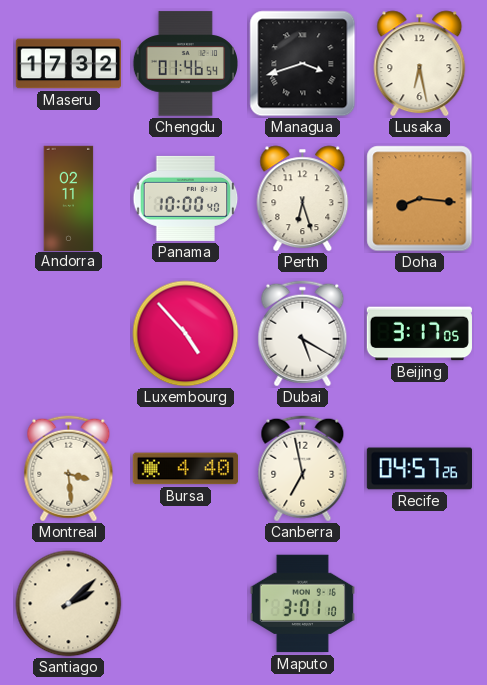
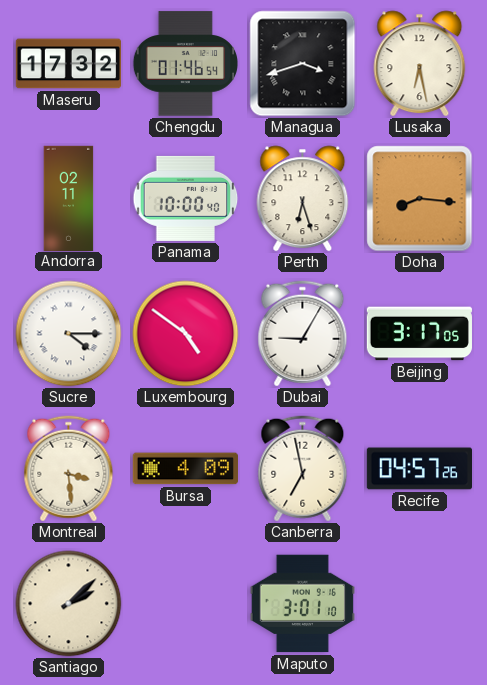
Sucre: none -> 4:15
Luxembourg: 4:53 -> 4:51
Dubai: 5:20 -> 9:05
Bursa: 4:40 -> 4:09
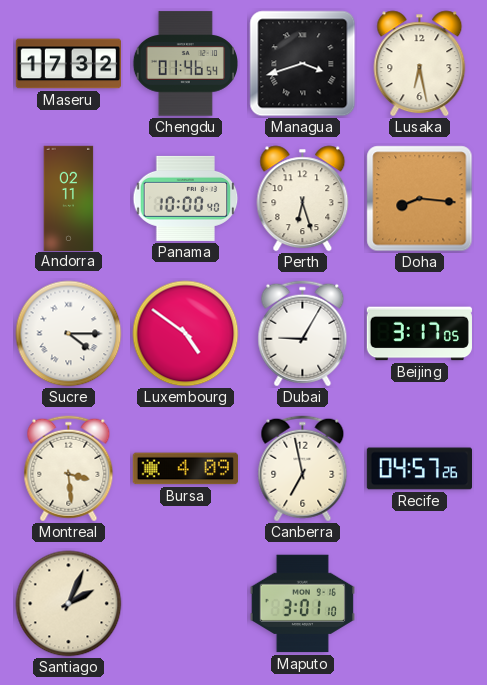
Santiago: 2:08 -> 2:04
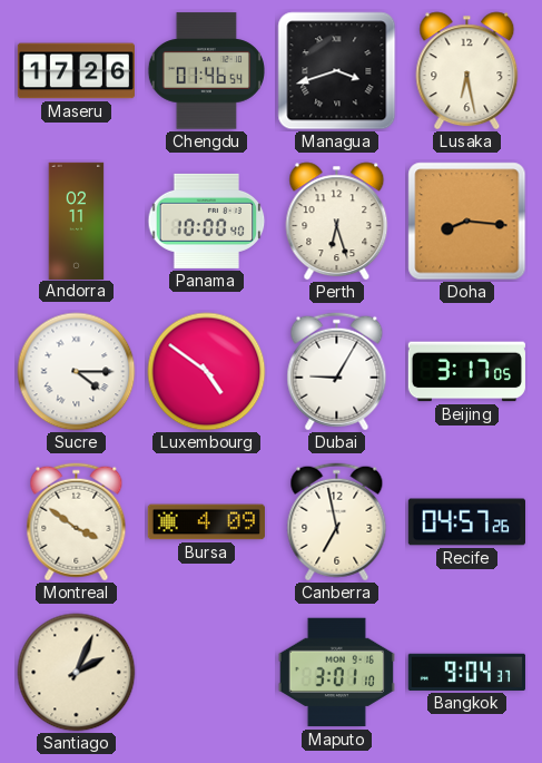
Maseru: 17:32 -> 17:26
Montreal: 3:29 -> 3:51
Bangkok: none -> 9:04
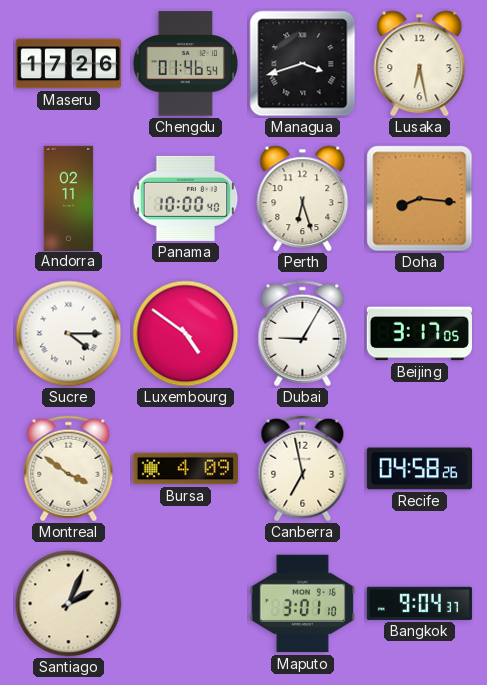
Recife: 04:57 -> 04:58
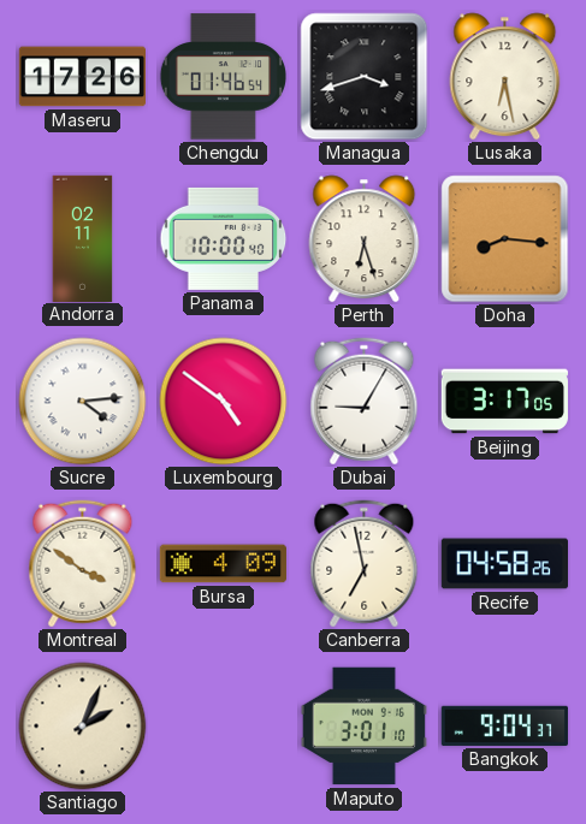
Sucre: 4:15 -> 4:14
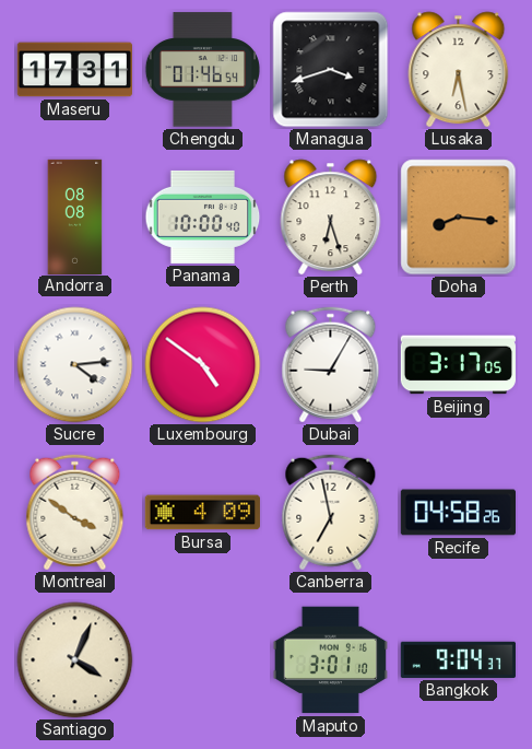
Maseru: 17:26 -> 17:31
Andorra: 02:11 -> 08:08
Santiago: 2:04 -> 4:04
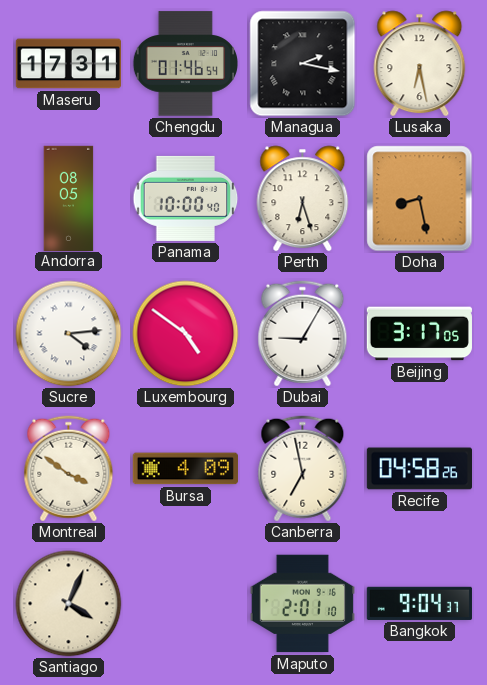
Managua: 3:42 -> 2:17
Andorra: 08:08 -> 08:05
Doha: 8:16 -> 8:28
Maputo: 3:01 -> 2:01
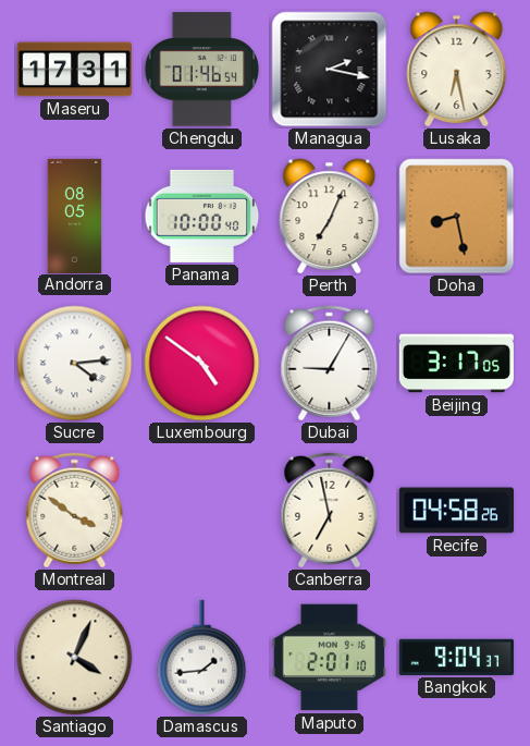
Perth: 6:27 -> 7:04
Bursa: 4:09 -> none
Damascus: none -> 1:44
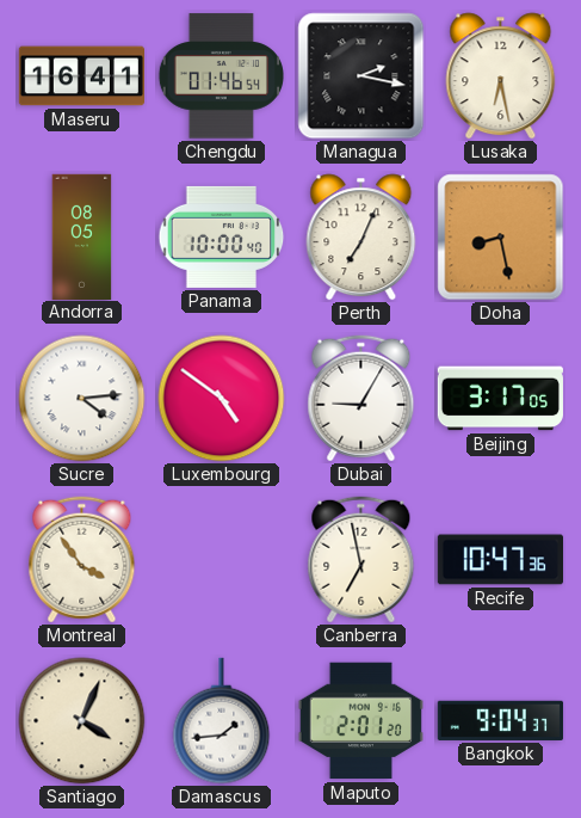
Maseru: 17:31 -> 16:41
Montreal: 3:51 -> 3:54
Recife: 04:58 -> 10:47
Maputo: 2:01:10 -> 2:01:20
